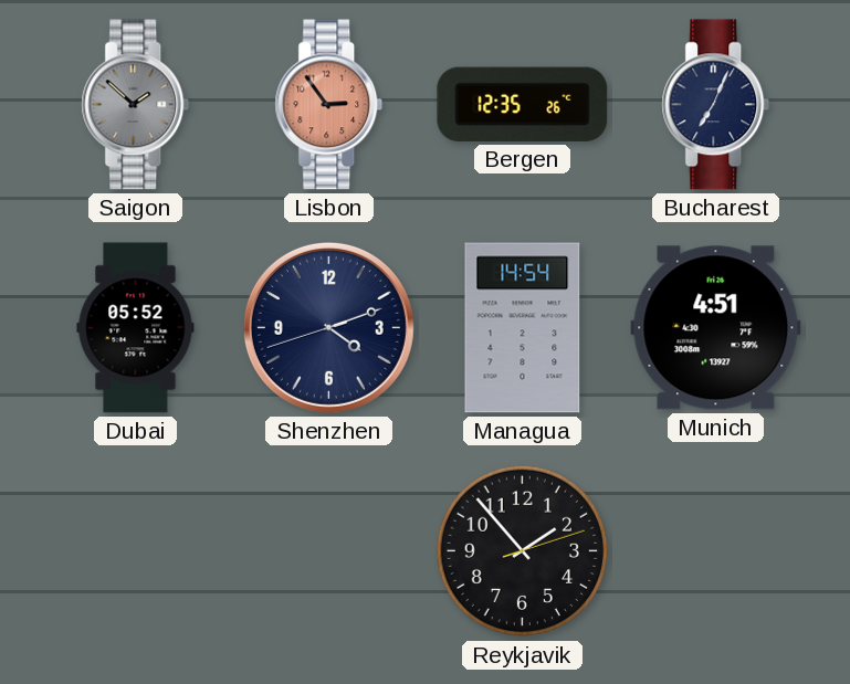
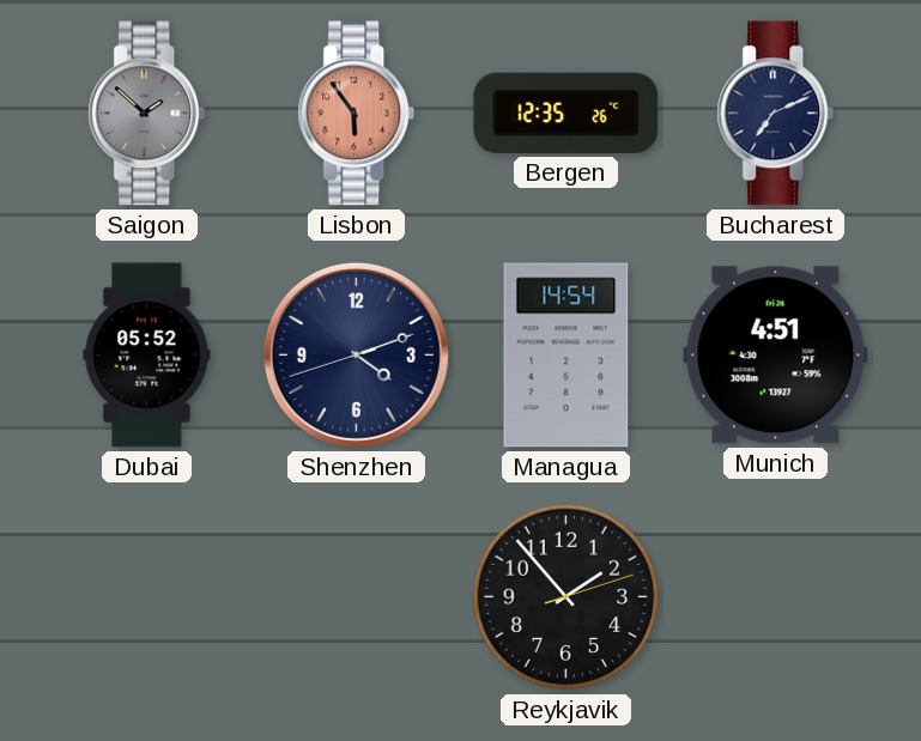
Lisbon: 2:54 -> 5:54
Bucharest: 7:04 -> 7:11
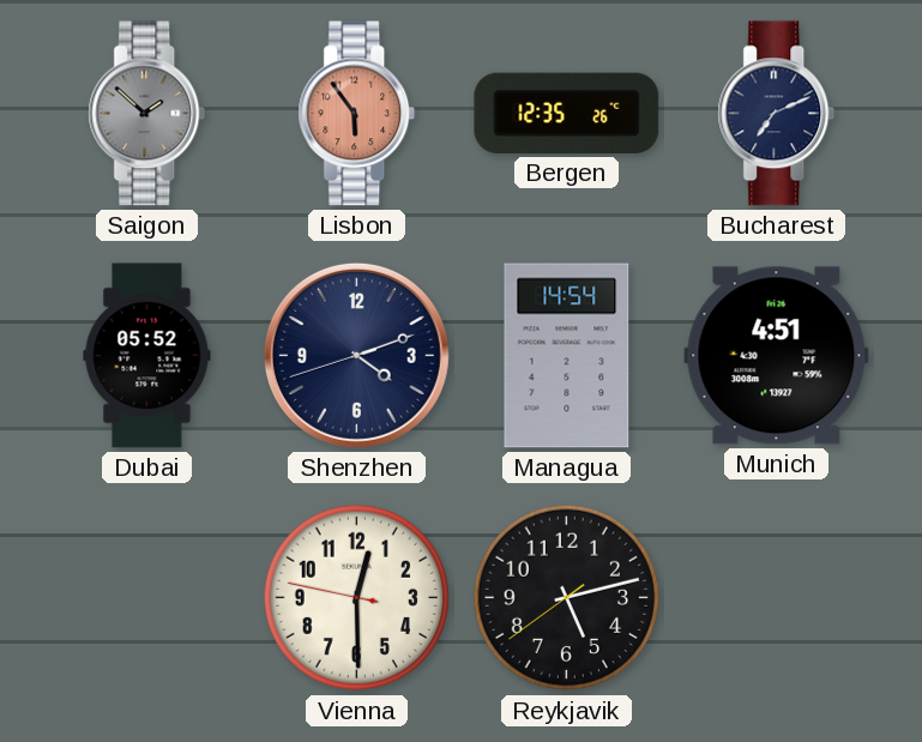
Vienna: none -> 12:29
Reykjavik: 1:53 -> 5:12
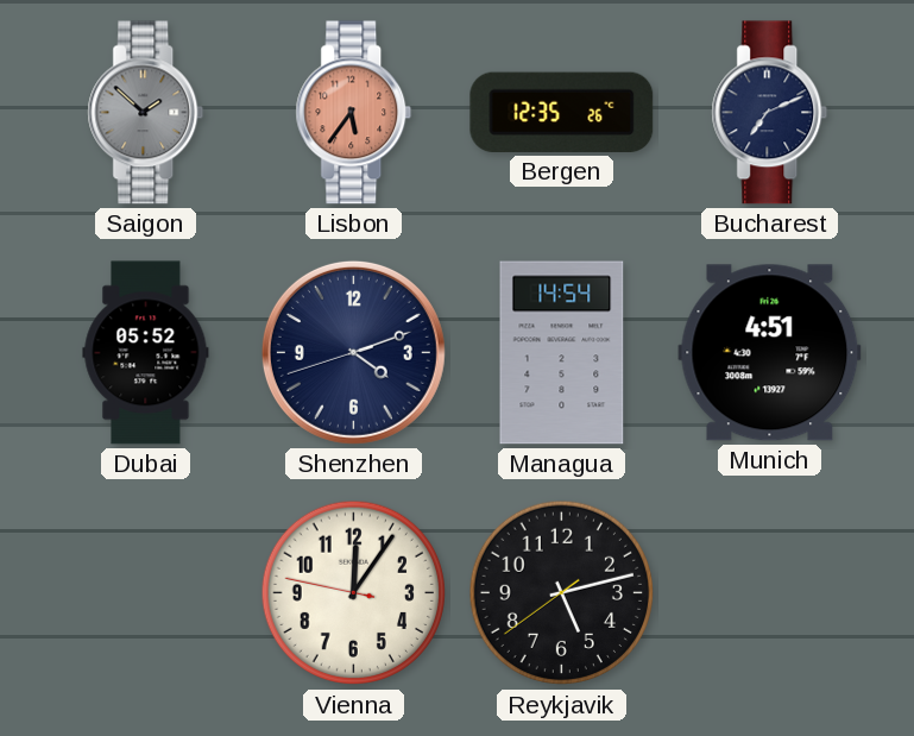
Lisbon: 5:54 -> 5:36
Vienna: 12:29 -> 12:05
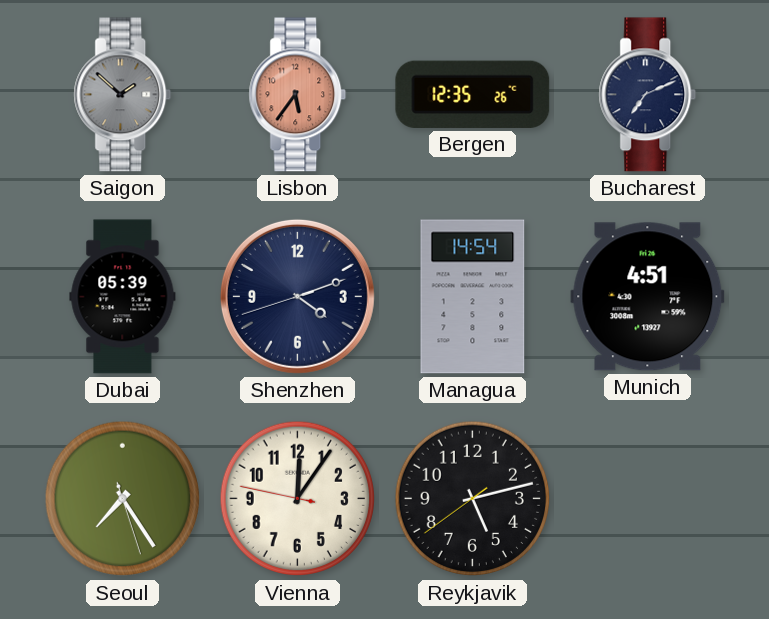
Dubai: 05:52 -> 05:39
Seoul: none -> 7:24
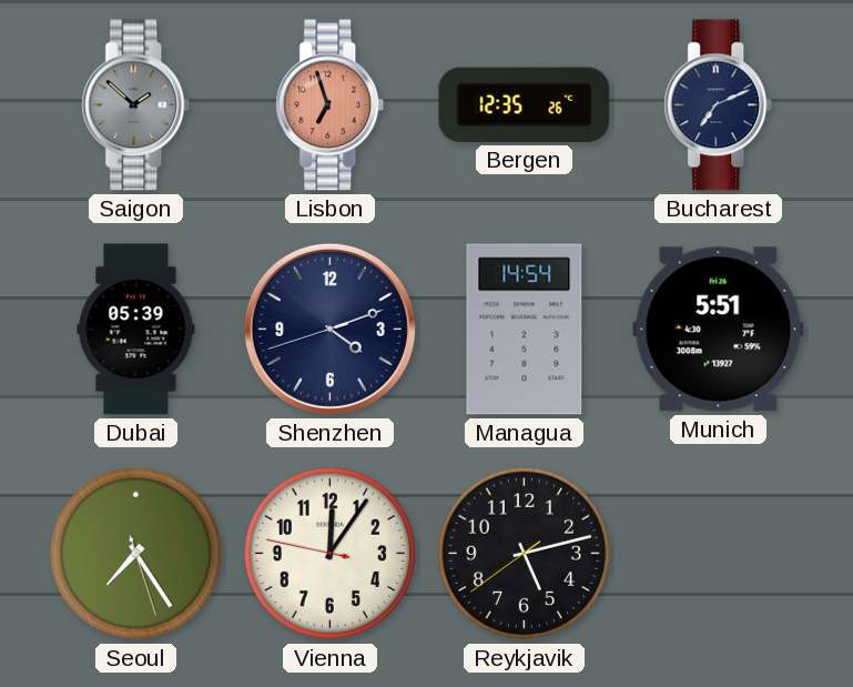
Lisbon: 5:36 -> 6:57
Munich: 4:51 -> 5:51
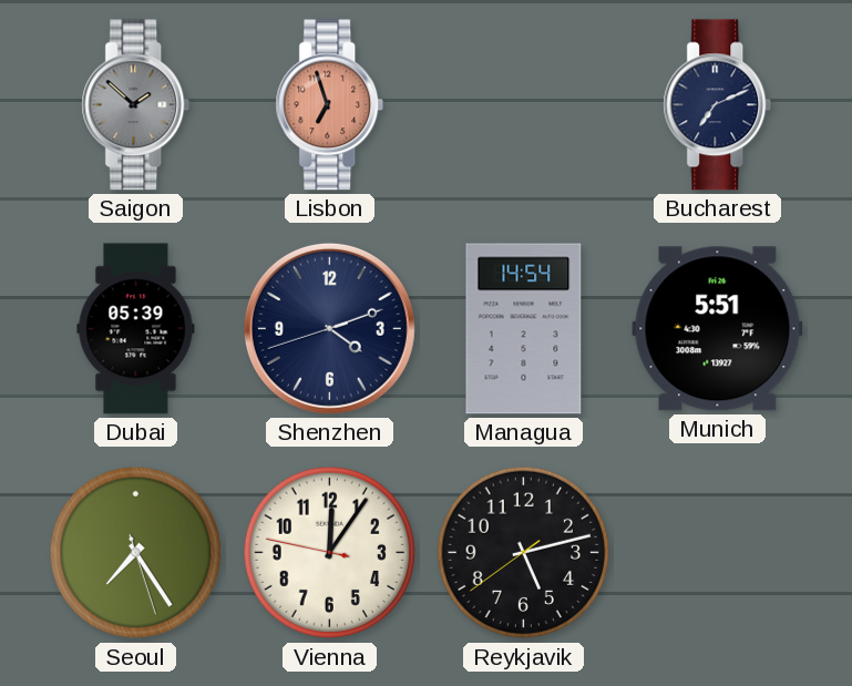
Bergen: 12:35 -> none
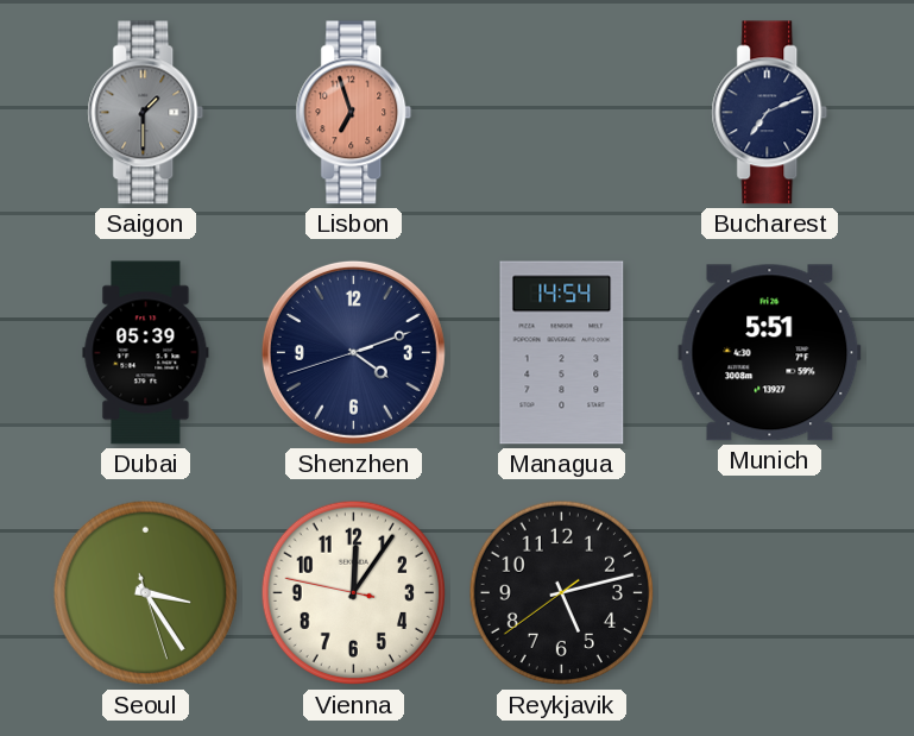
Saigon: 1:52 -> 1:30
Seoul: 7:24 -> 3:24
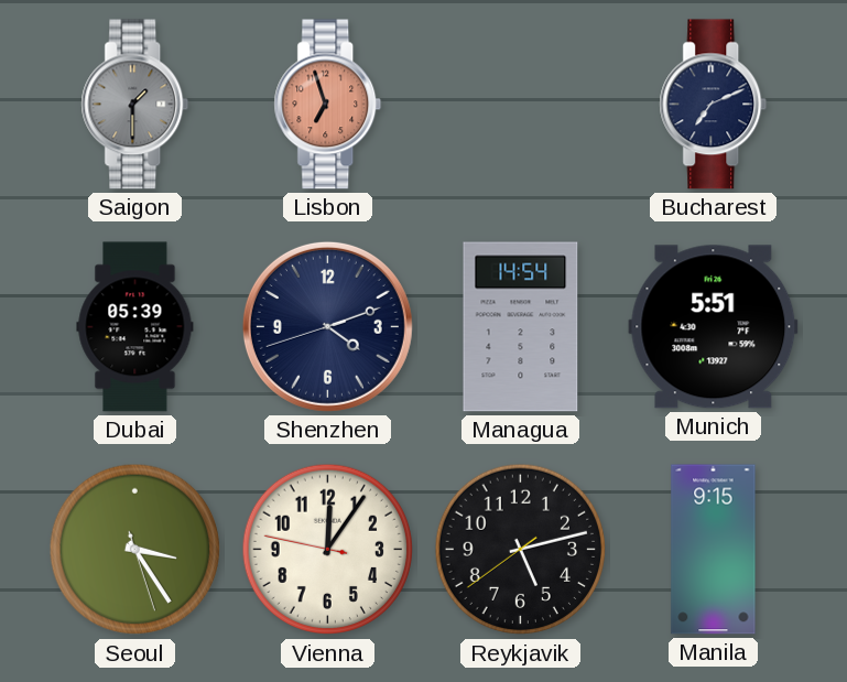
Manila: none -> 9:15
